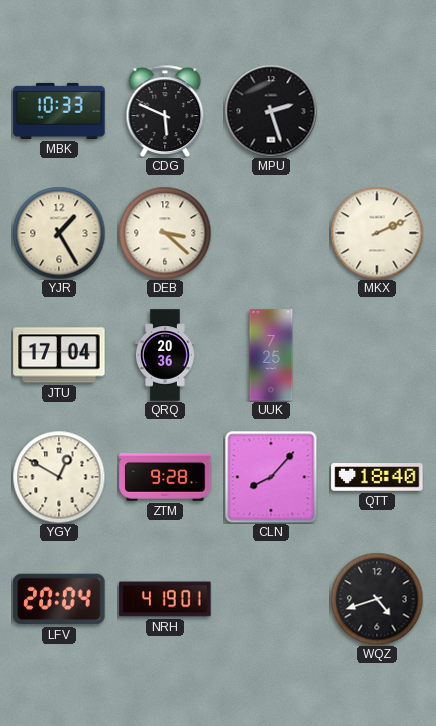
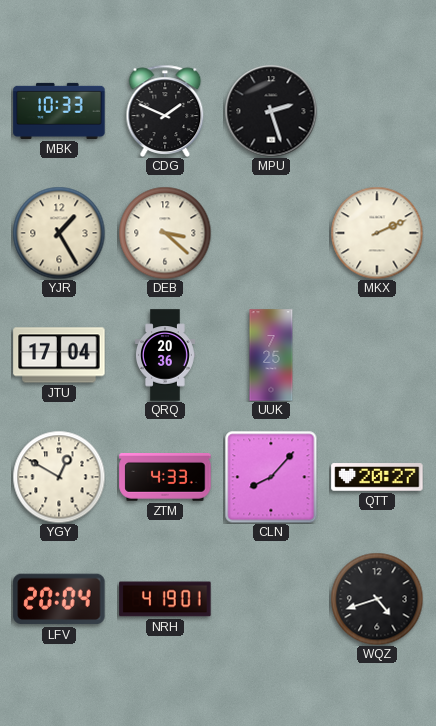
CDG: 5:49 -> 1:49
ZTM: 9:28 -> 4:33
QTT: 18:40 -> 20:27
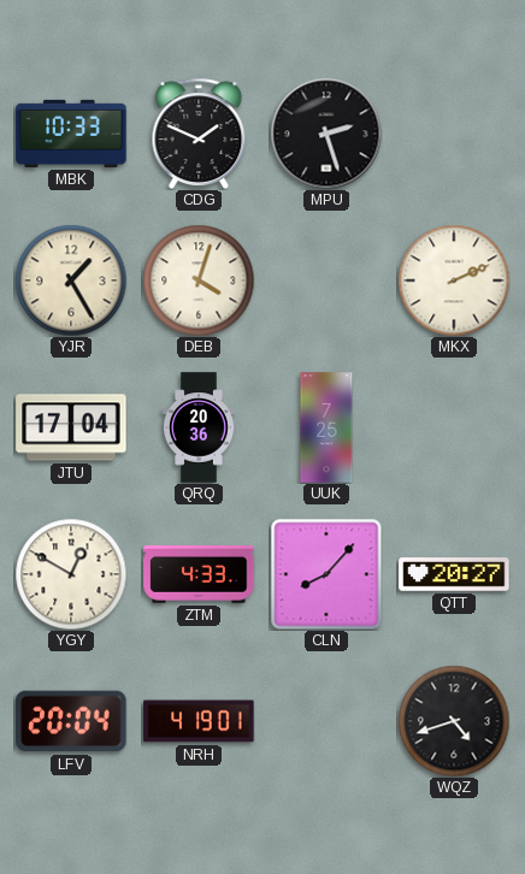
DEB: 3:22 -> 4:03
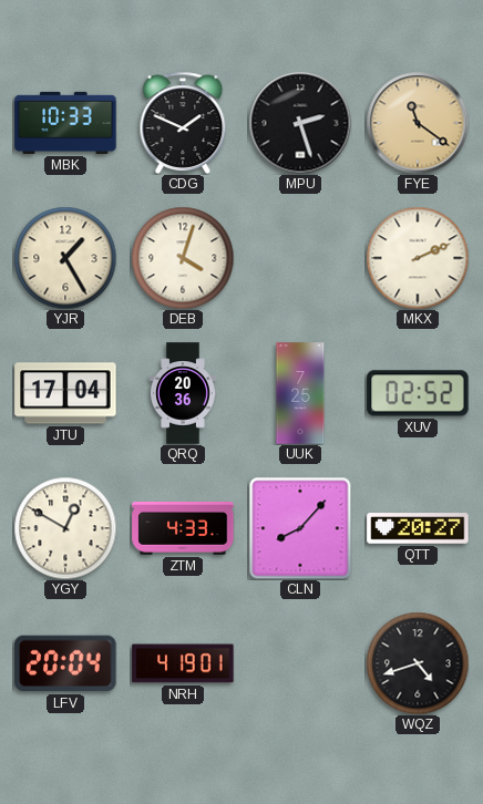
FYE: none -> 11:21
XUV: none -> 02:52
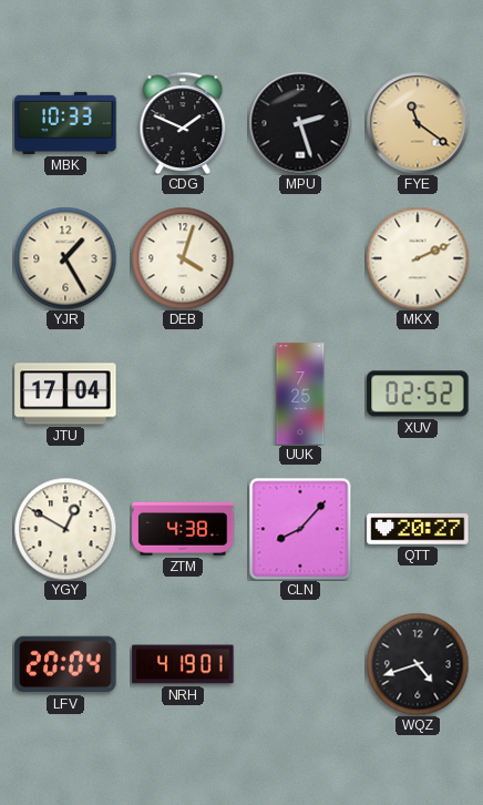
QRQ: 20:36 -> none
ZTM: 4:33 -> 4:38
